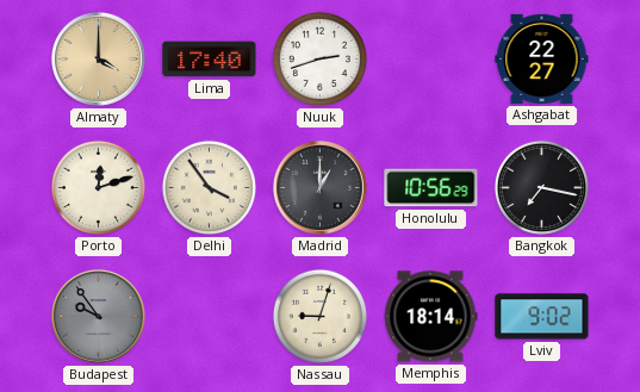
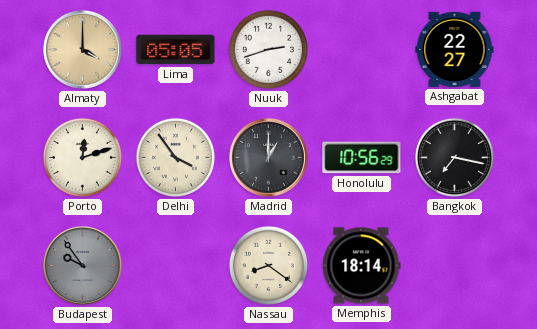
Lima: 17:40 -> 05:05
Nassau: 9:03 -> 8:21
Lviv: 9:02 -> none
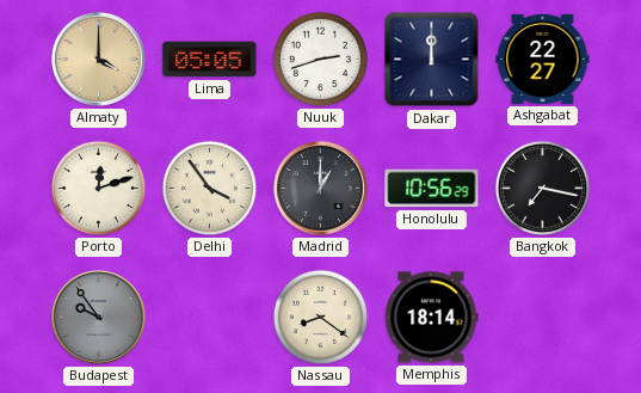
Dakar: none -> 12:00
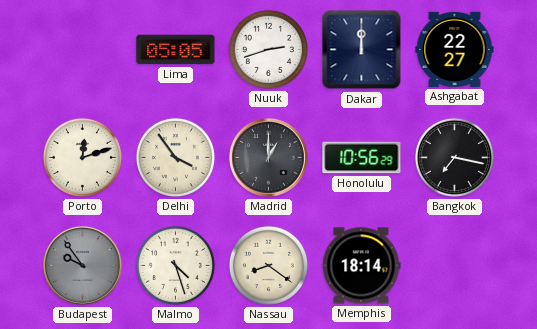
Almaty: 4:00 -> none
Malmo: none -> 4:27
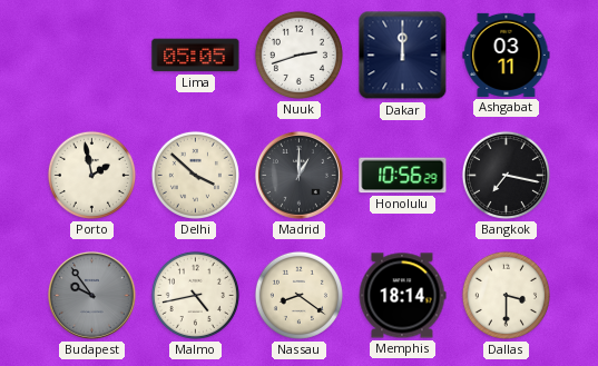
Ashgabat: 22:27 -> 03:11
Porto: 12:12 -> 1:58
Delhi: 3:54 -> 3:52
Malmo: 4:27 -> 4:43
Dallas: none -> 3:30
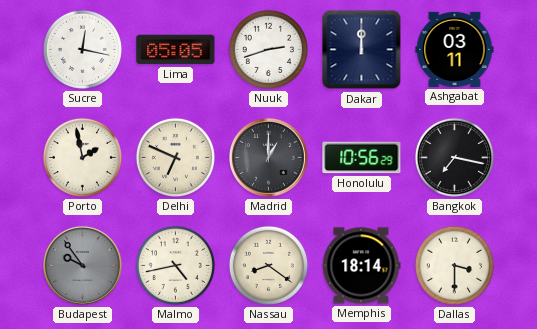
Sucre: none -> 12:17
Delhi: 3:52 -> 6:49
